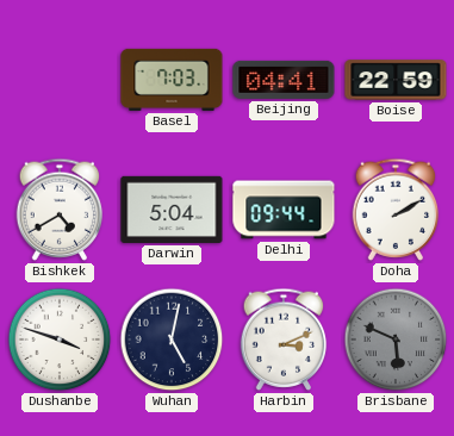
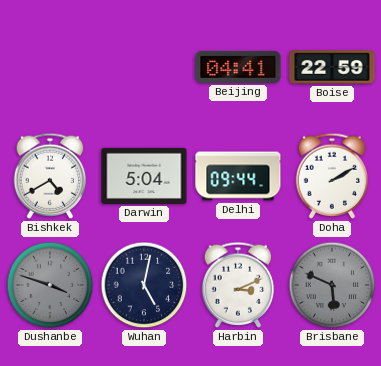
Basel: 7:03 -> none
Dushanbe dial: white -> grey
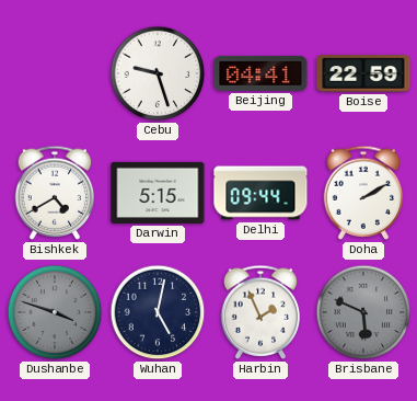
Cebu: none -> 9:27
Darwin: 5:04 -> 5:15
Harbin: 3:11 -> 1:56
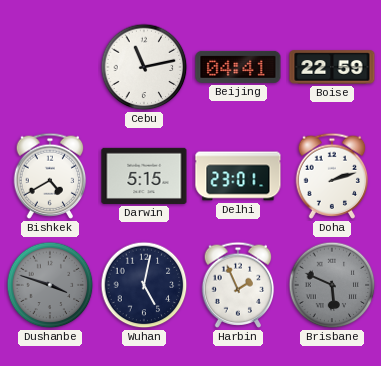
Cebu: 9:27 -> 11:13
Delhi: 09:44 -> 23:01
Doha: 2:10 -> 2:12
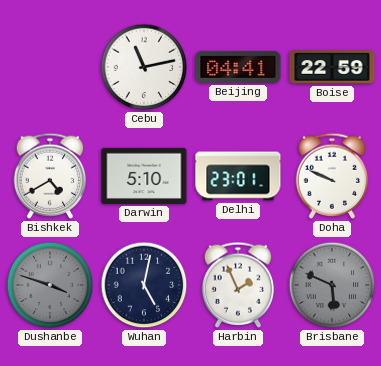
Darwin: 5:15 -> 5:10
Doha: 2:12 -> 9:49
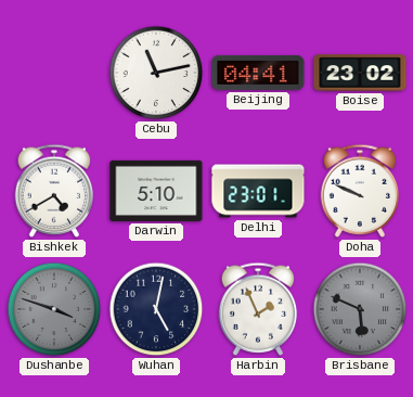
Boise: 22:59 -> 23:02
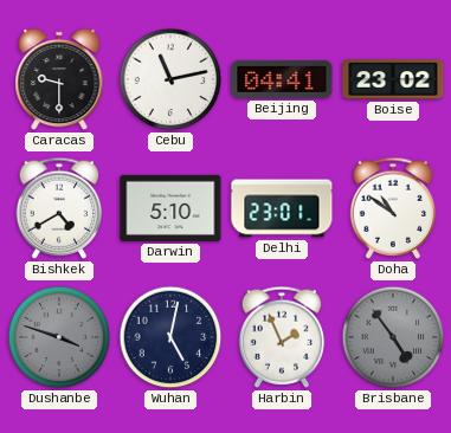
Caracas: none -> 9:30
Doha: 9:49 -> 10:51
Brisbane: 5:49 -> 4:54
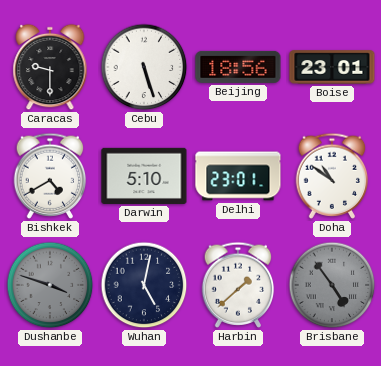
Cebu: 11:13 -> 5:27
Beijing: 04:41 -> 18:56
Boise: 23:02 -> 23:01
Harbin: 1:56 -> 1:38
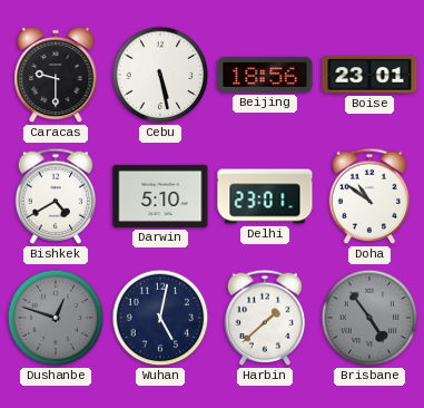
Cebu: 5:27 -> 5:28
Dushanbe: 3:48 -> 12:48
